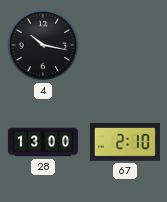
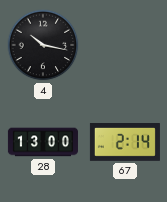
67: 2:10 -> 2:14
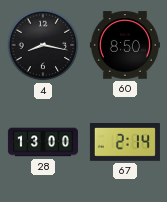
4: 10:17 -> 8:17
60: none -> 8:50
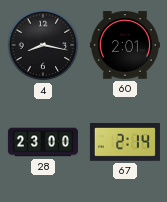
60: 8:50 -> 2:01
28: 13:00 -> 23:00
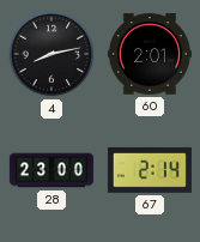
4: 8:17 -> 8:13
